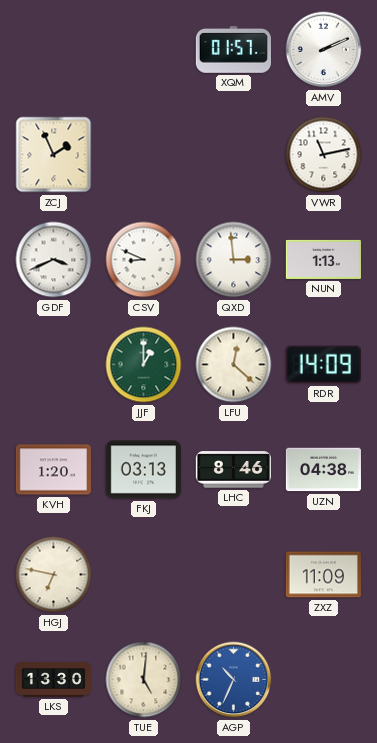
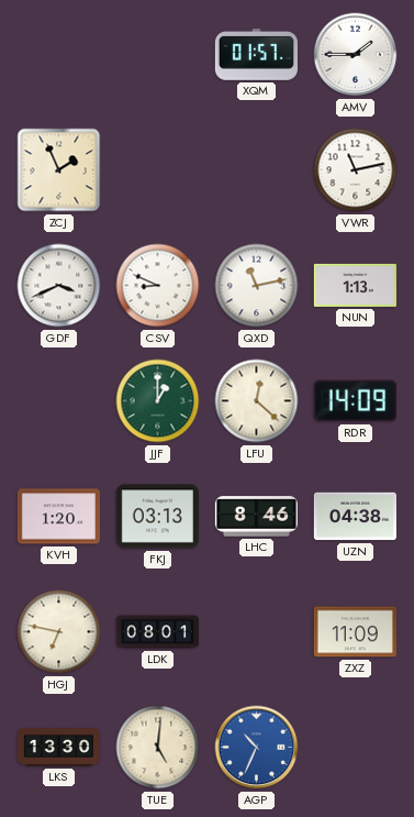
AMV: 2:11 -> 1:45
QXD: 2:59 -> 11:13
LDK: none -> 08:01
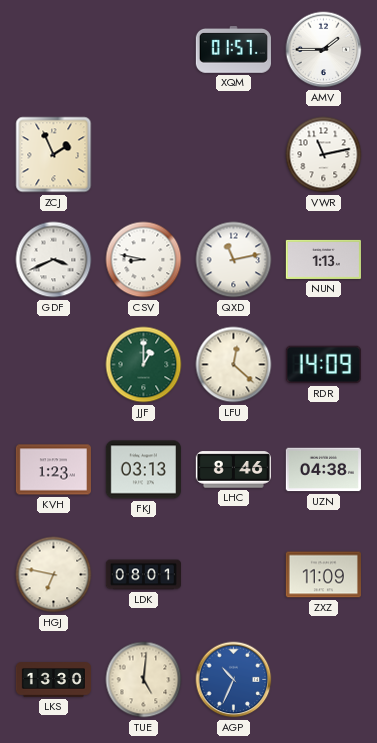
CSV: 8:49 -> 8:47
KVH: 1:20 -> 1:23
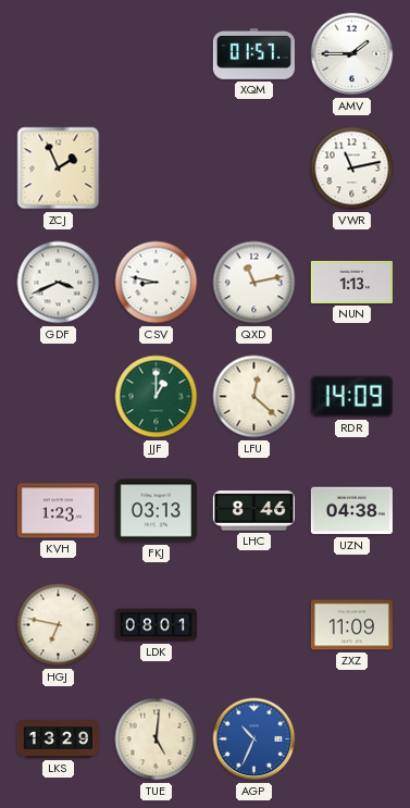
LKS: 13:30 -> 13:29
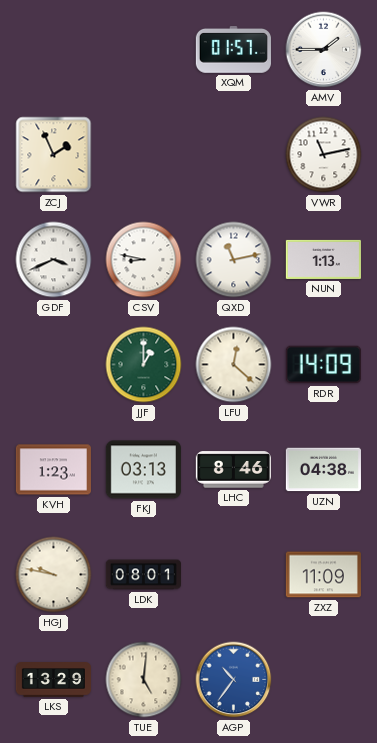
HGJ: 6:47 -> 9:47
AGP: 10:34 -> 10:36
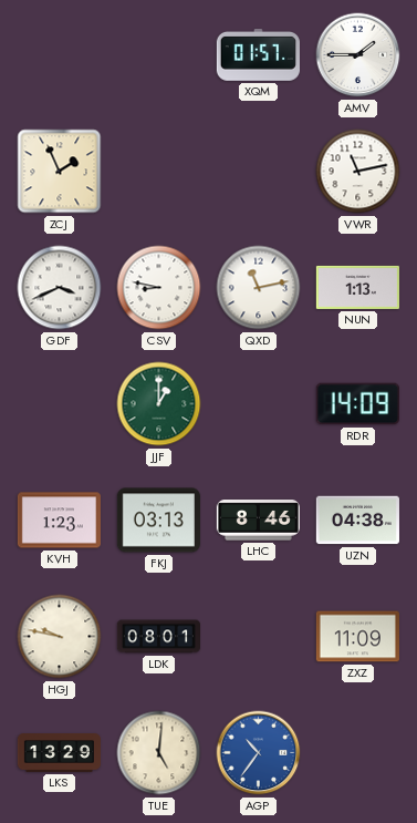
LFU: 12:22 -> none
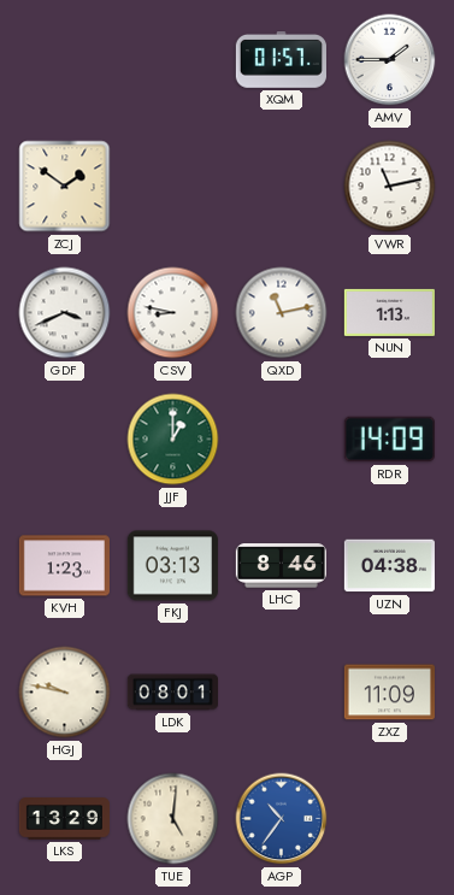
ZCJ: 1:56 -> 1:51
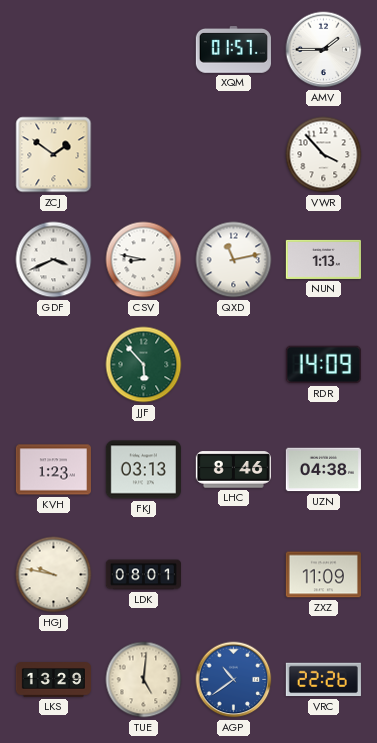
VWR: 11:13 -> 3:53
JJF: 1:00 -> 5:53
AGP: 10:36 -> 10:39
VRC: none -> 22:26
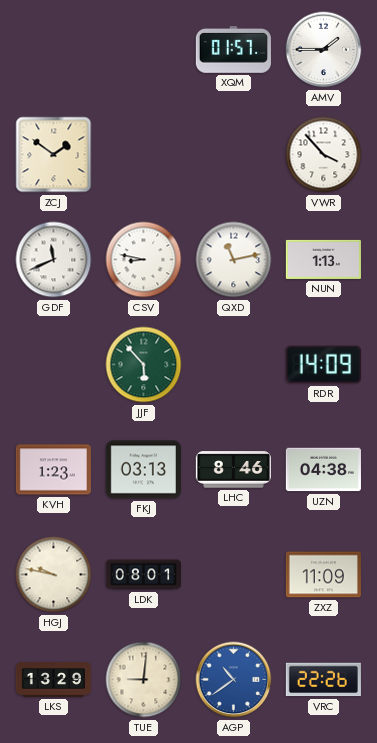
GDF: 3:41 -> 11:41
TUE: 5:01 -> 9:01
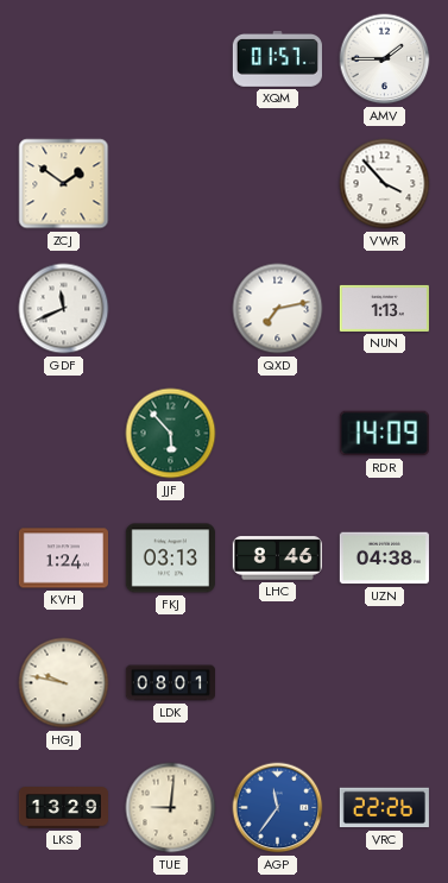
CSV: 8:47 -> none
QXD: 11:13 -> 7:13
KVH: 1:23 -> 1:24
ZXZ: 11:09 -> none
AGP: 10:39 -> 11:36
